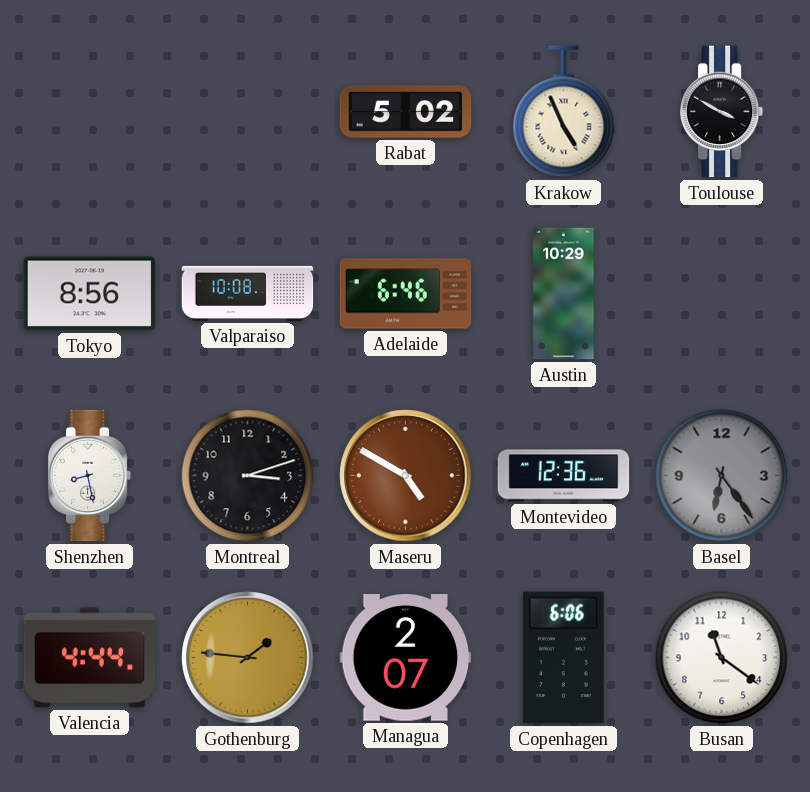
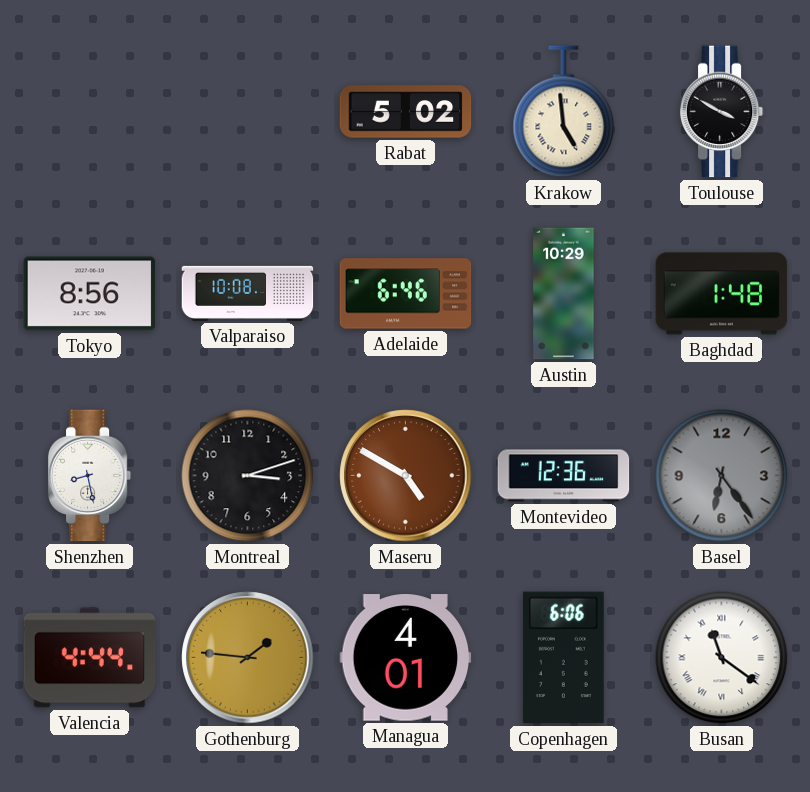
Krakow: 4:56 -> 4:59
Baghdad: none -> 1:48
Managua: 2:07 -> 4:01
Busan numerals: Arabic -> Roman
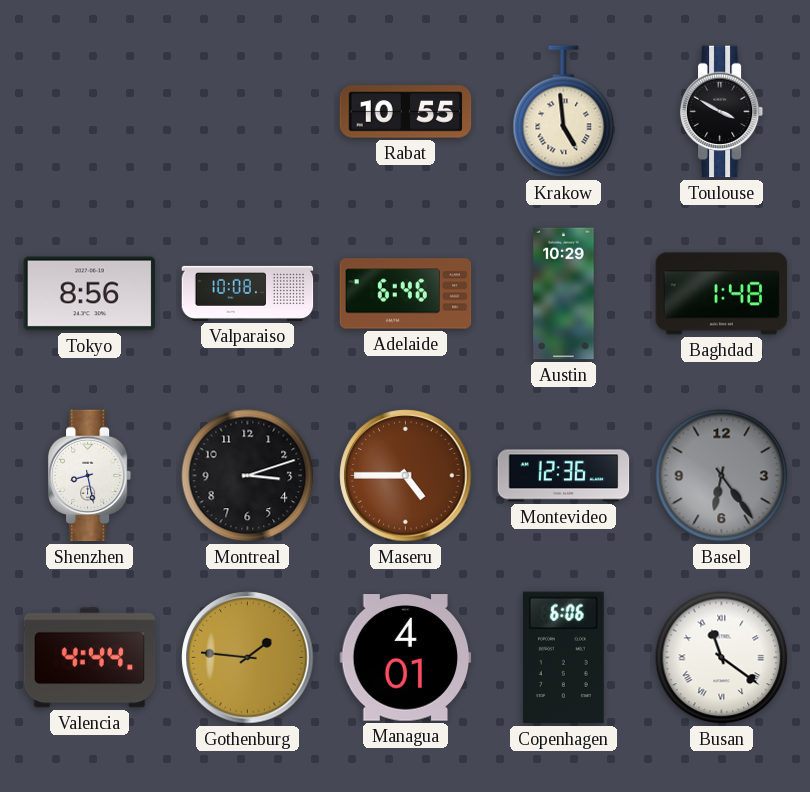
Rabat: 5:02 -> 10:55
Maseru: 4:50 -> 4:45
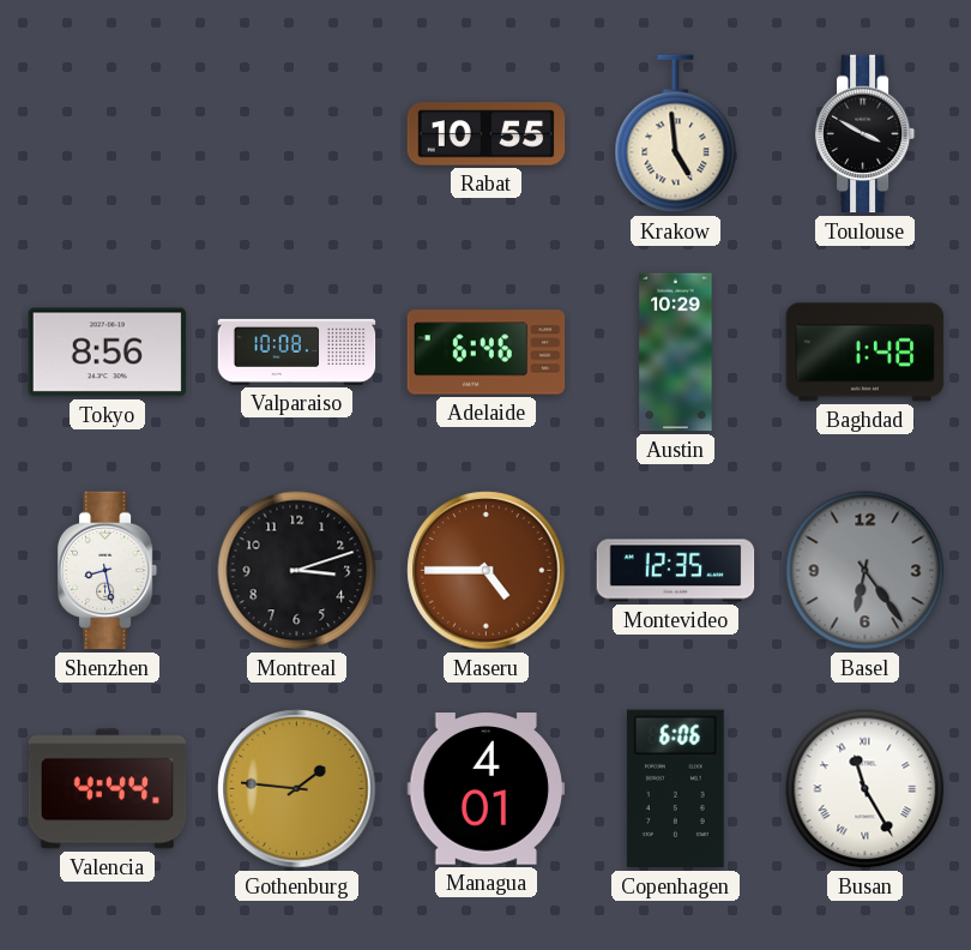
Montevideo: 12:36 -> 12:35
Busan: 11:21 -> 11:25
